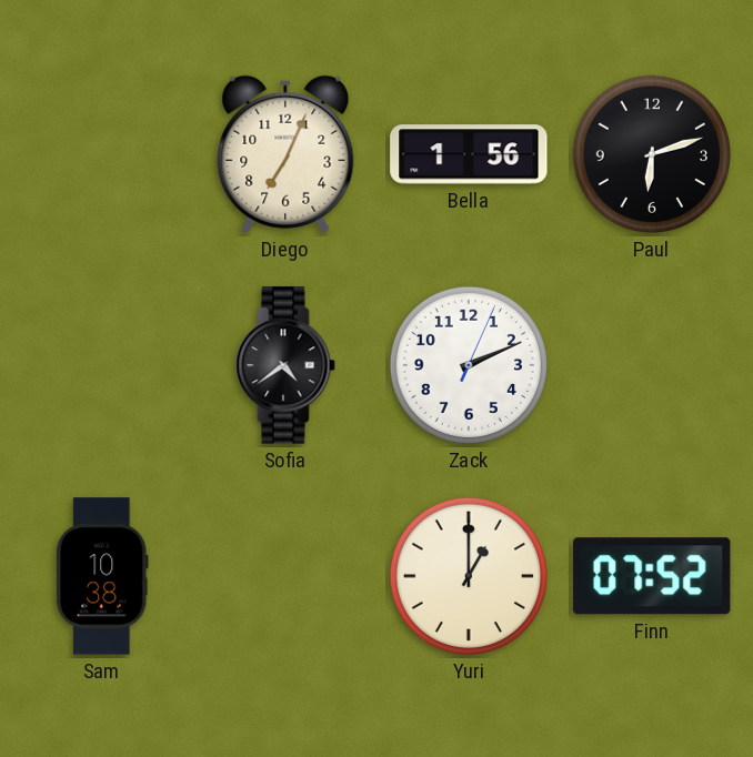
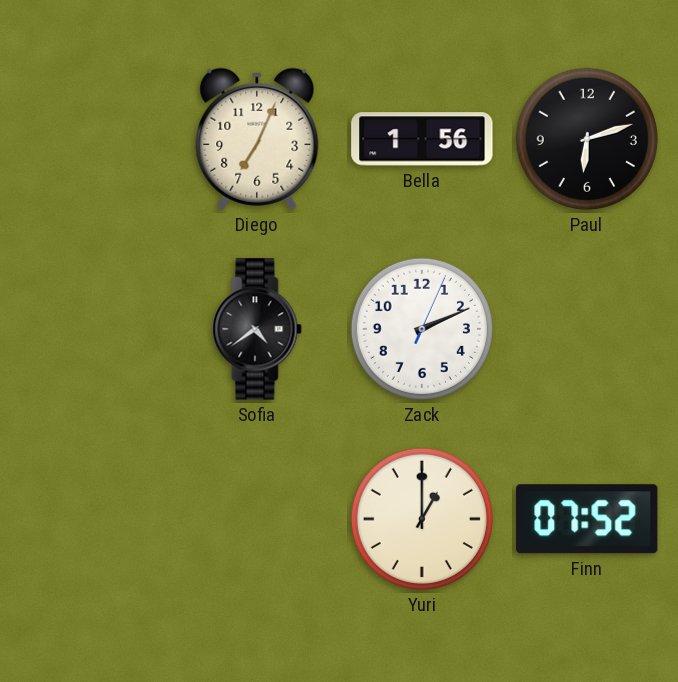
Sam: 10:38 -> none
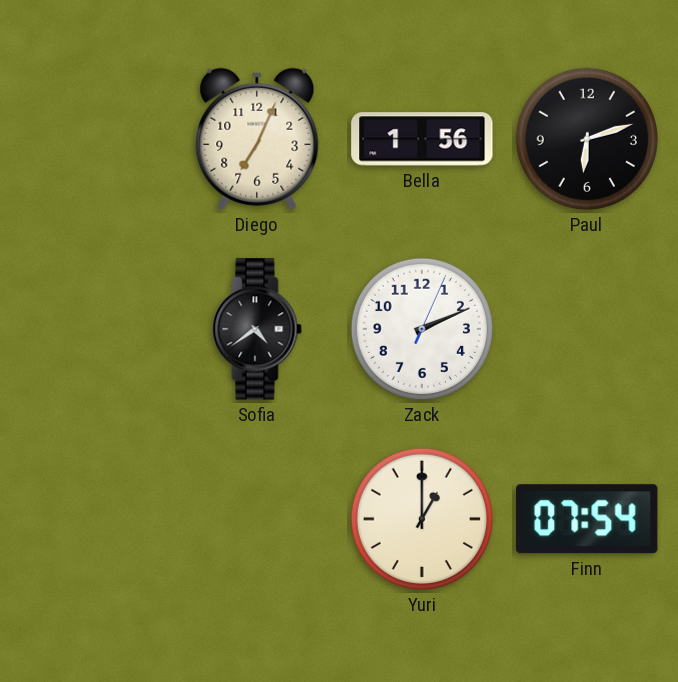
Finn: 07:52 -> 07:54
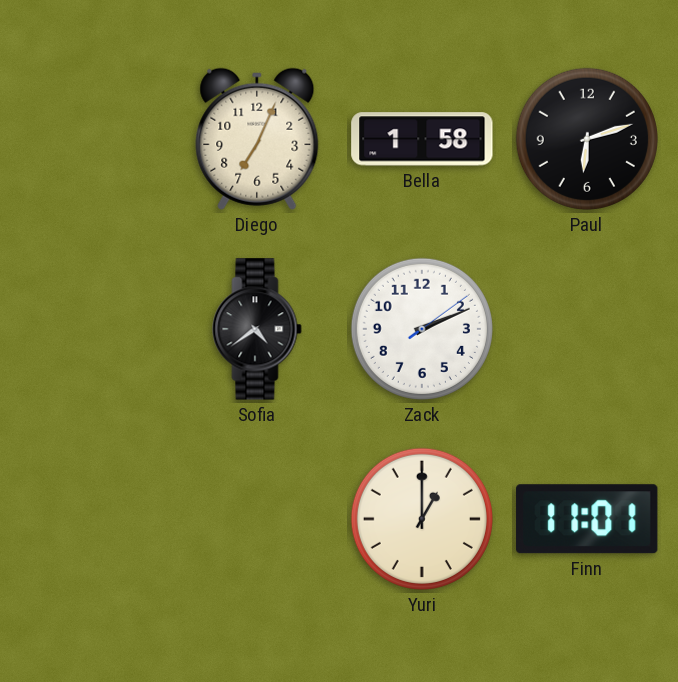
Bella: 1:56 -> 1:58
Zack: 2:11:04 -> 2:11:09
Finn: 07:54 -> 11:01
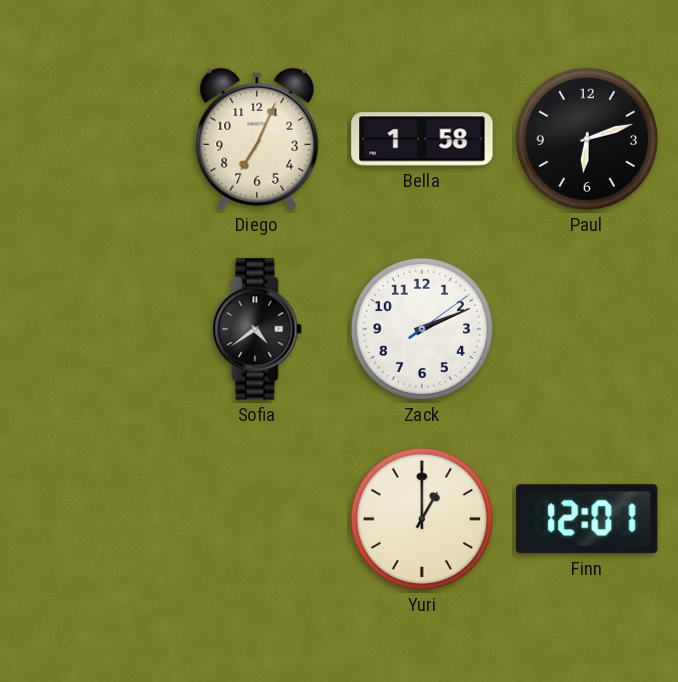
Finn: 11:01 -> 12:01
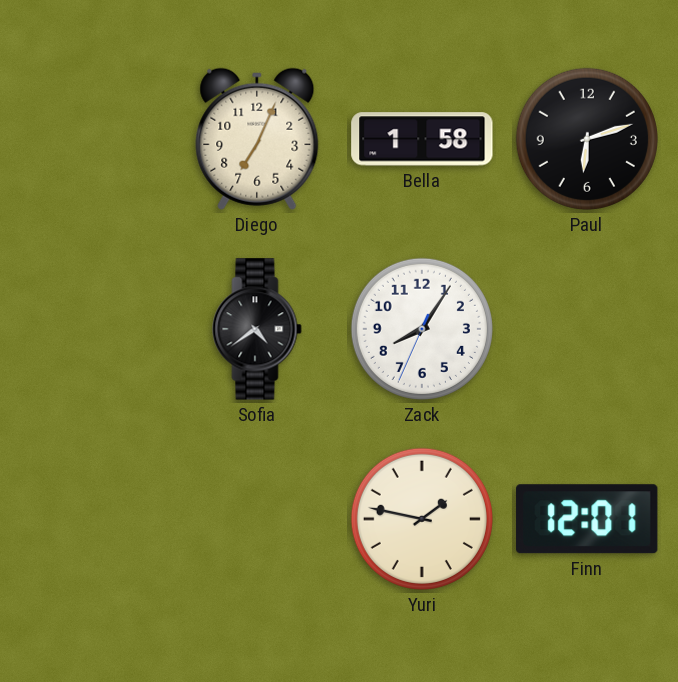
Zack: 2:11 -> 8:05
Yuri: 1:00 -> 1:47
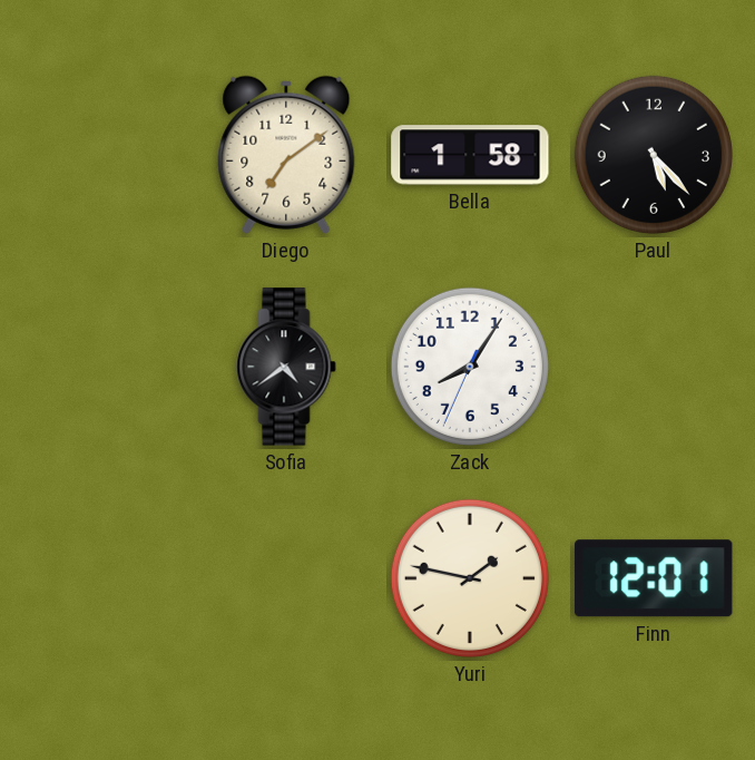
Diego: 7:04 -> 7:09
Paul: 6:12 -> 5:23
